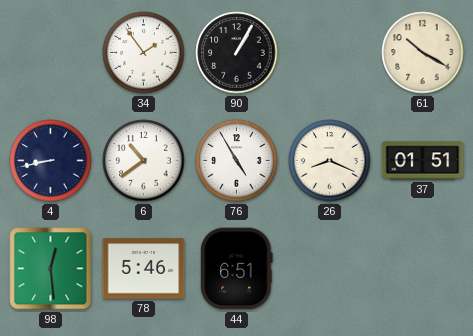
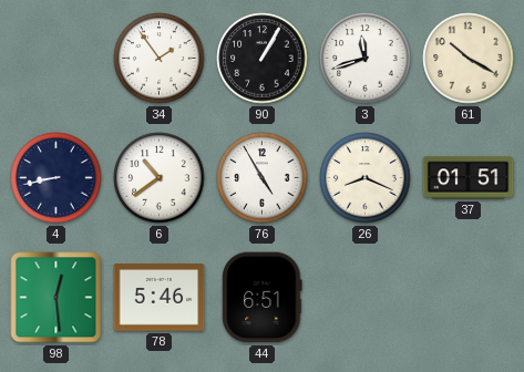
3: none -> 11:42
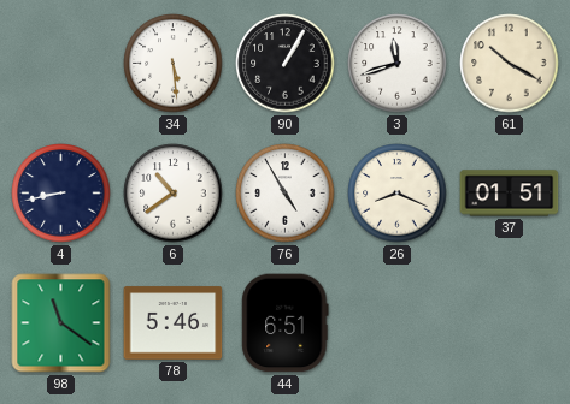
34: 1:54 -> 5:29
98: 12:29 -> 11:21
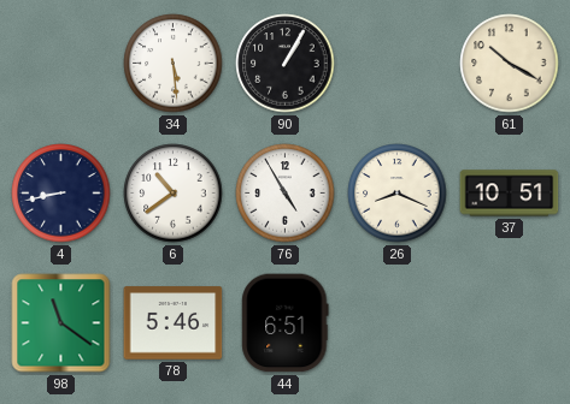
3: 11:42 -> none
37: 01:51 -> 10:51
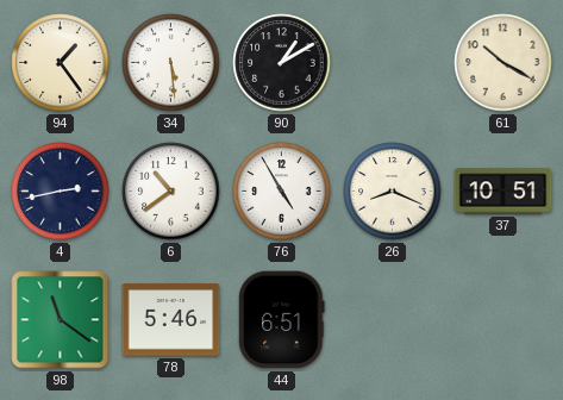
94: none -> 1:24
90: 1:05 -> 1:10
4: 8:43 -> 2:43
